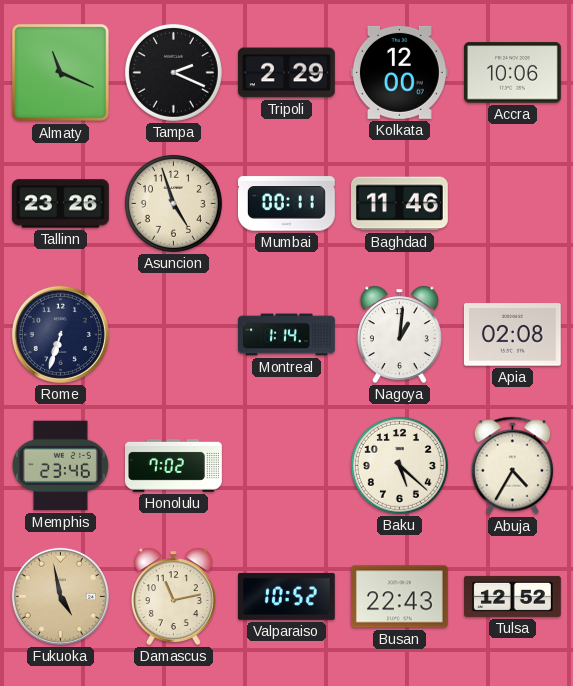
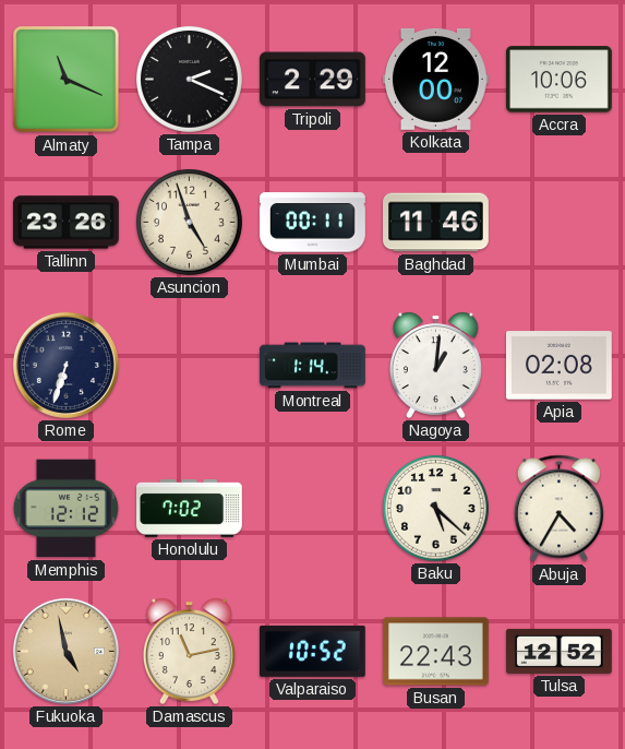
Memphis: 23:46 -> 12:12
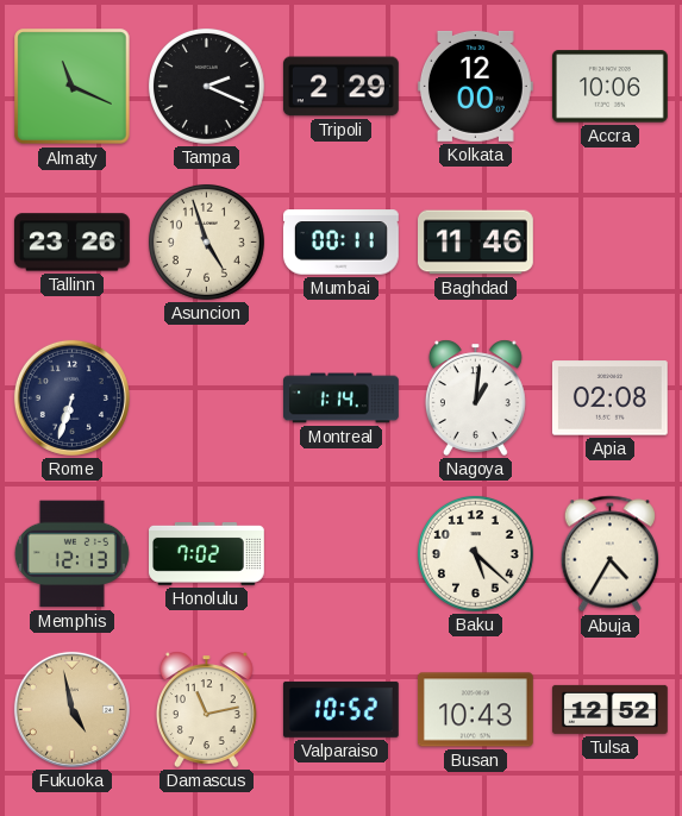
Memphis: 12:12 -> 12:13
Busan: 22:43 -> 10:43
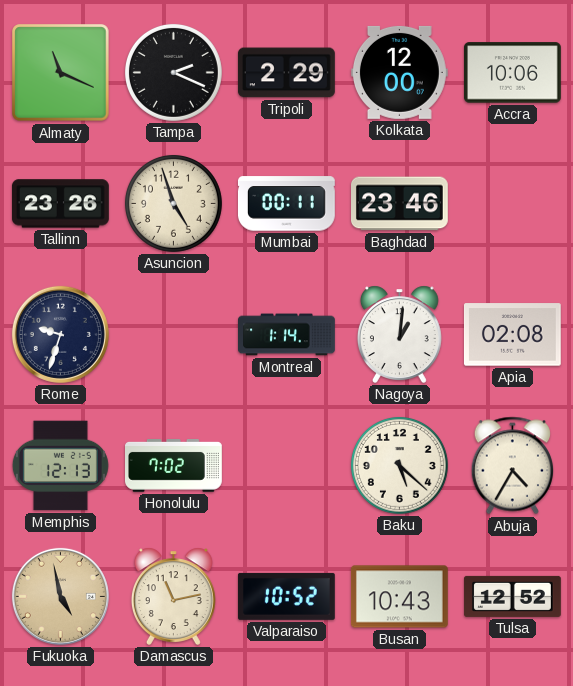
Baghdad: 11:46 -> 23:46
Rome: 6:33 -> 9:33
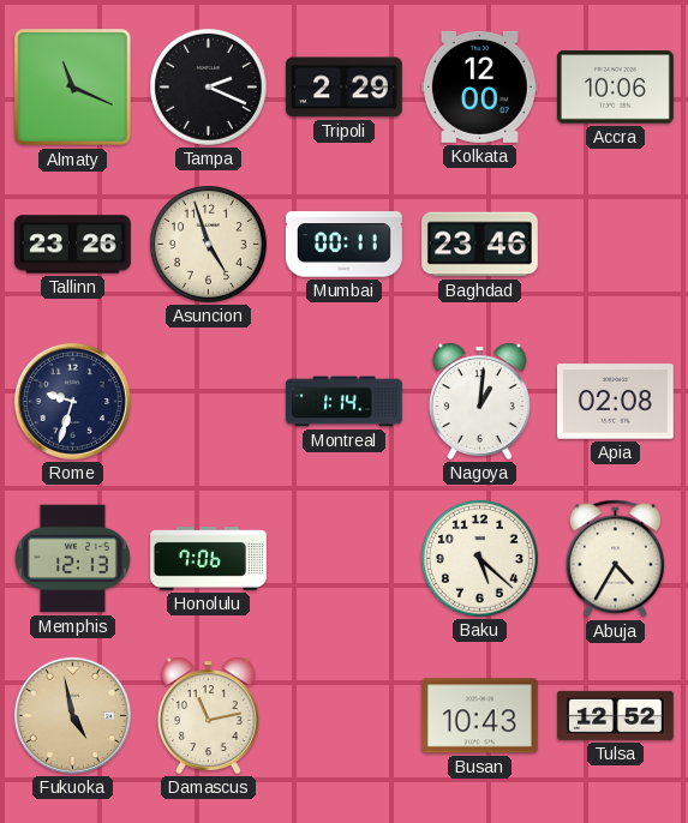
Honolulu: 7:02 -> 7:06
Valparaiso: 10:52 -> none
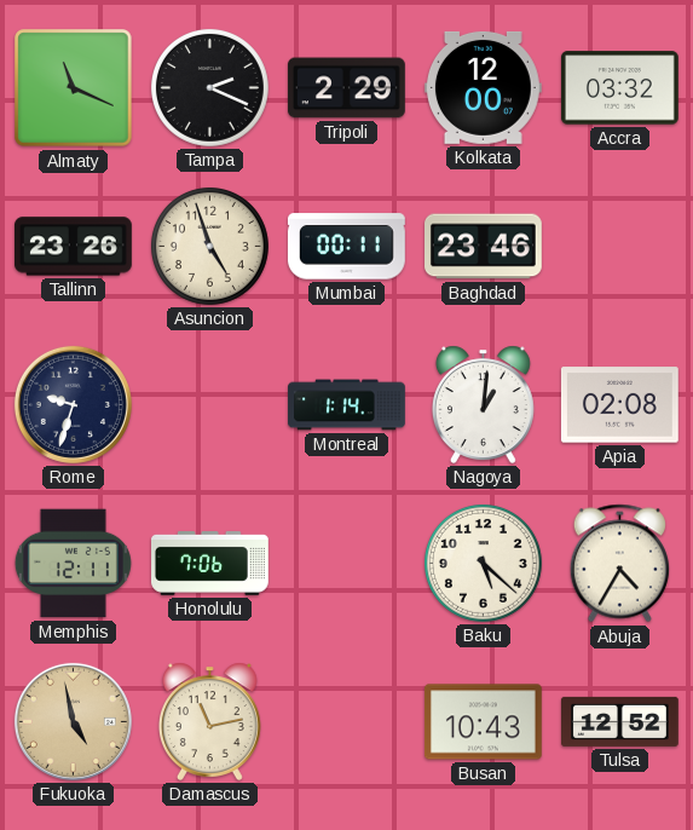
Accra: 10:06 -> 03:32
Memphis: 12:13 -> 12:11
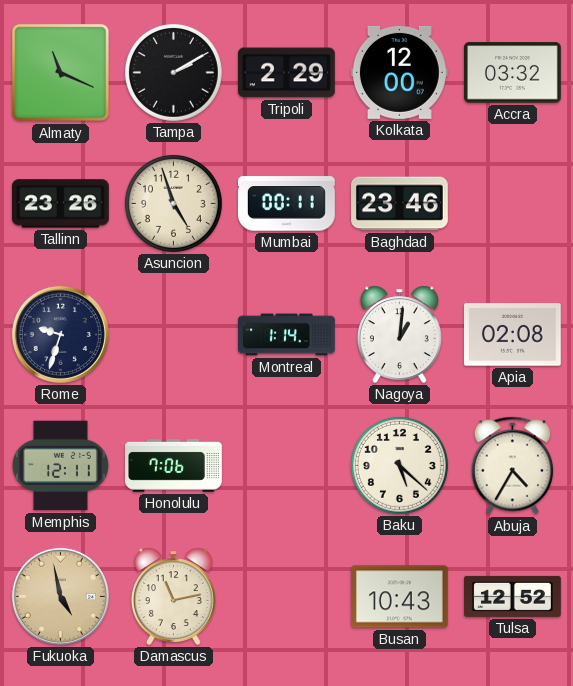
Tampa: 2:19 -> 2:10
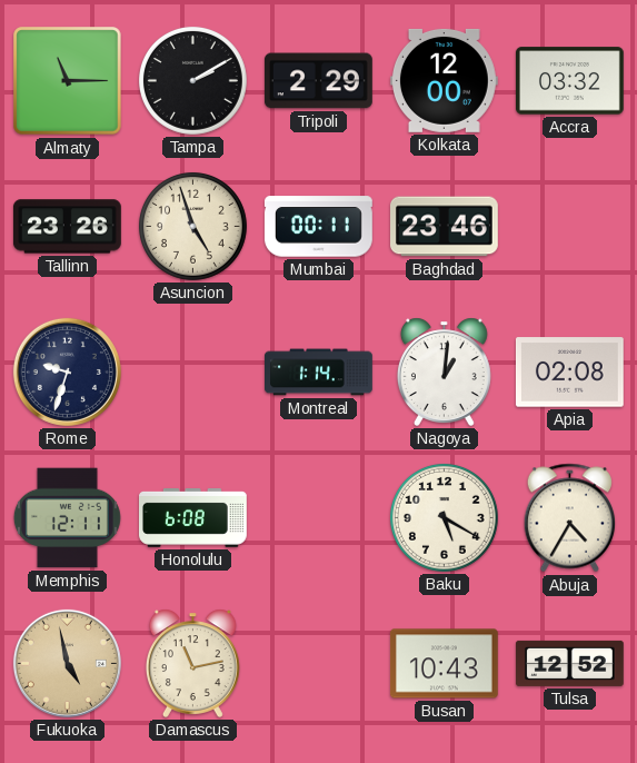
Almaty: 11:19 -> 11:15
Honolulu: 7:06 -> 6:08
Baku: 5:22 -> 5:20
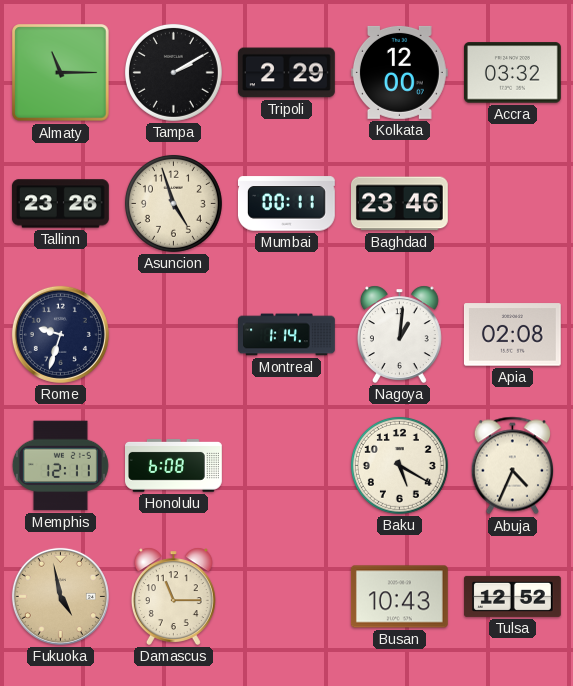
Abuja: 4:35 -> 4:34
Damascus: 11:13 -> 11:15
